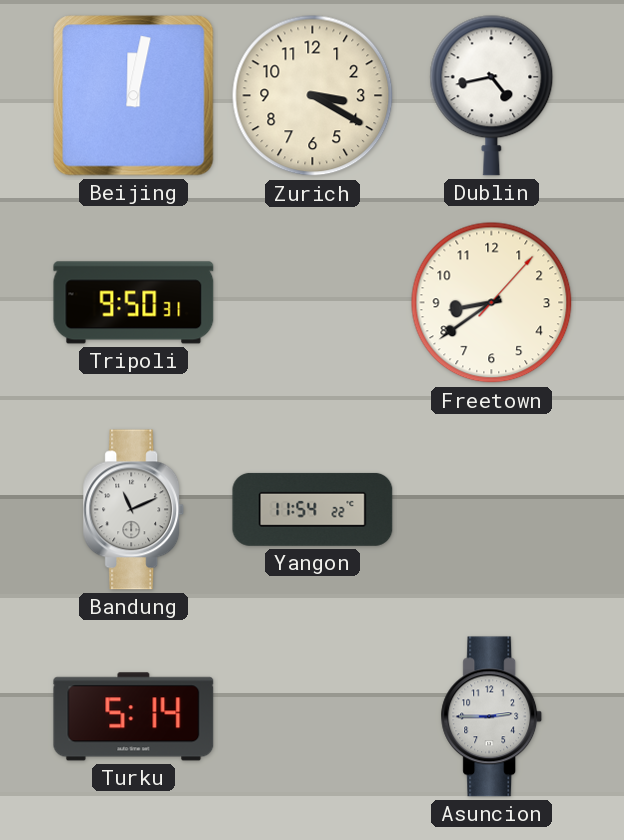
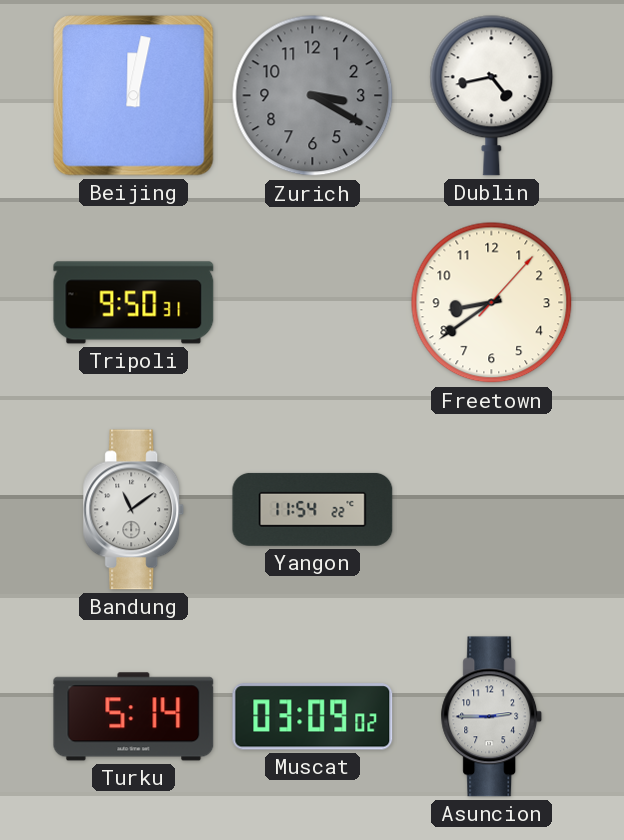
Zurich dial: cream -> grey
Bandung: 11:11 -> 11:09
Muscat: none -> 03:09
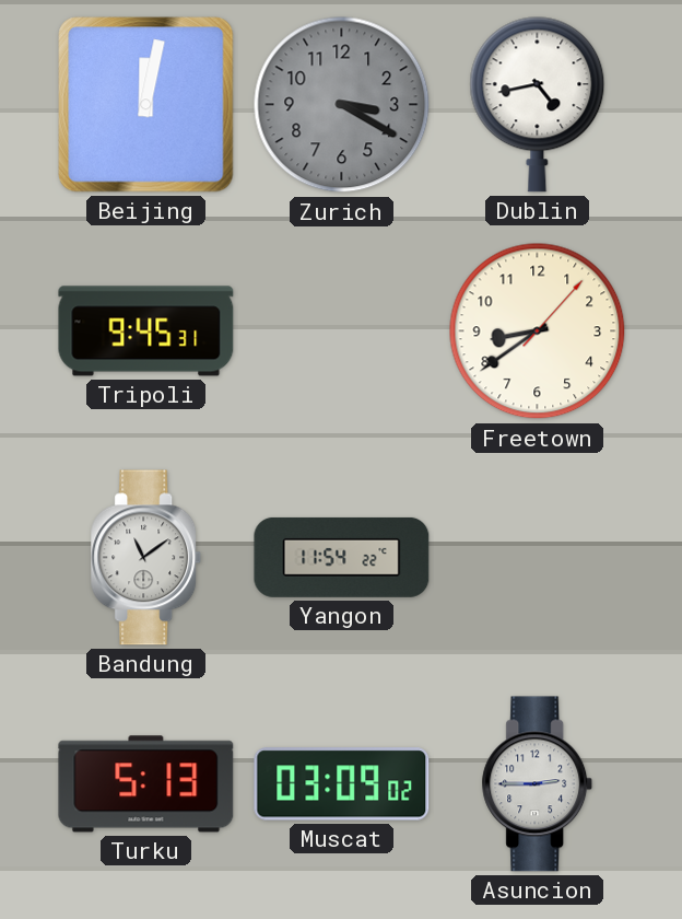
Tripoli: 9:50 -> 9:45
Turku: 5:14 -> 5:13
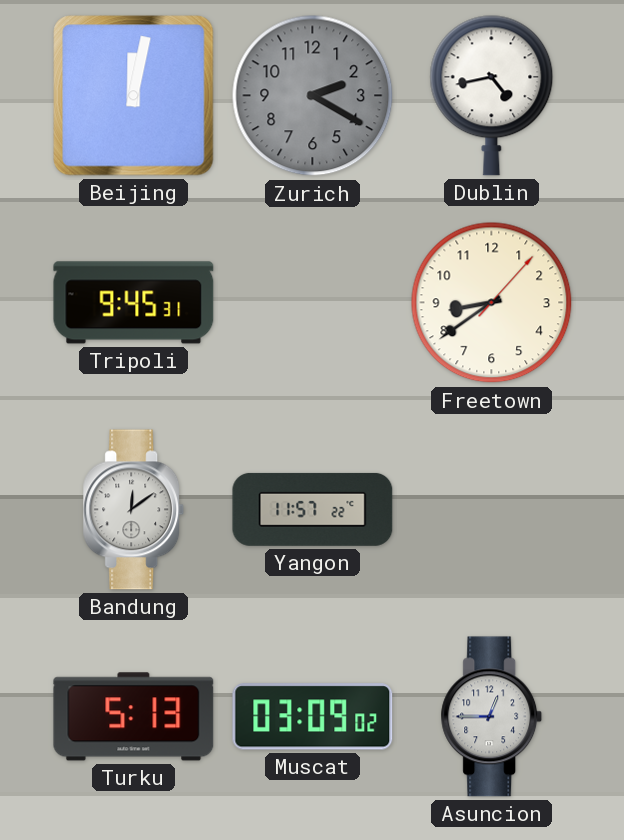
Zurich: 3:20 -> 2:20
Bandung: 11:09 -> 12:09
Yangon: 11:54 -> 11:57
Asuncion: 2:45 -> 12:45
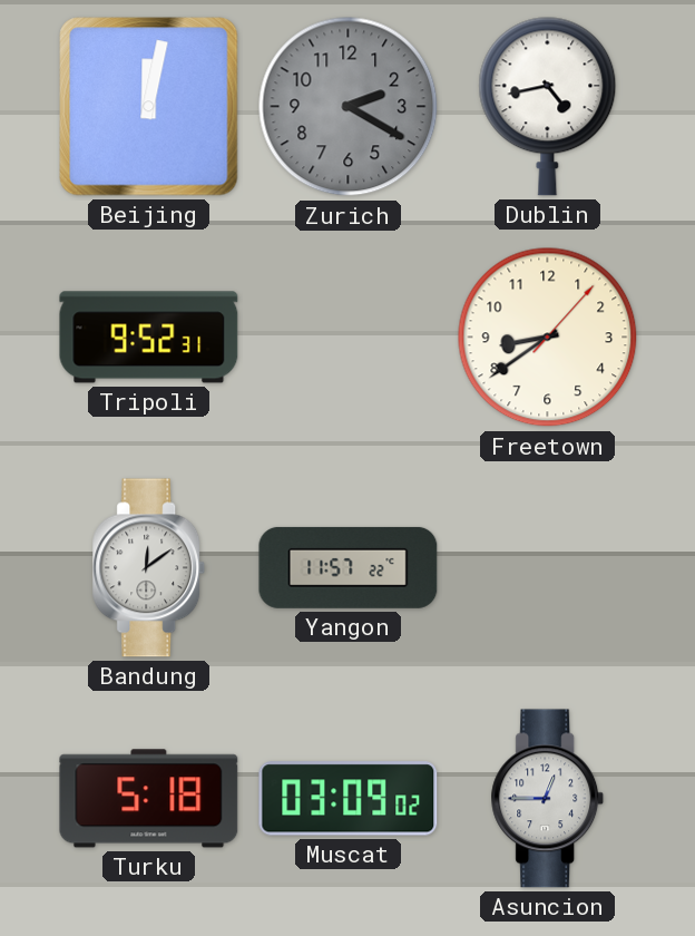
Tripoli: 9:45 -> 9:52
Turku: 5:13 -> 5:18
